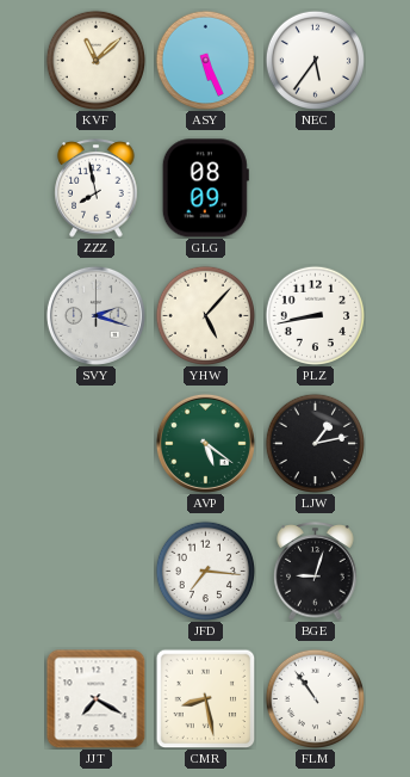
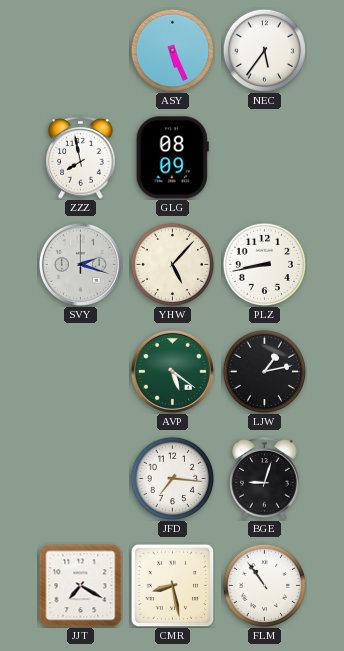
KVF: 11:08 -> none
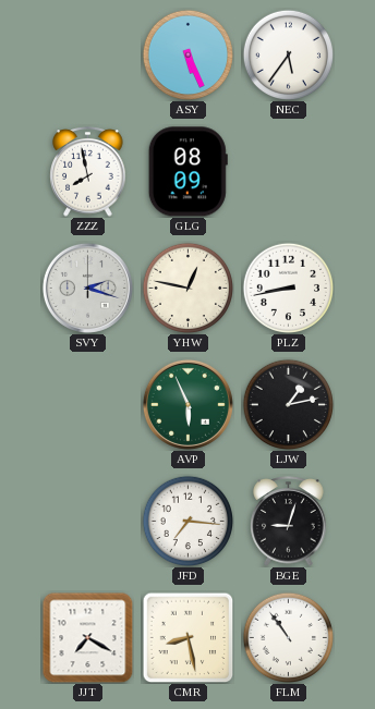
YHW: 5:07 -> 12:47
AVP: 5:21 -> 5:56
